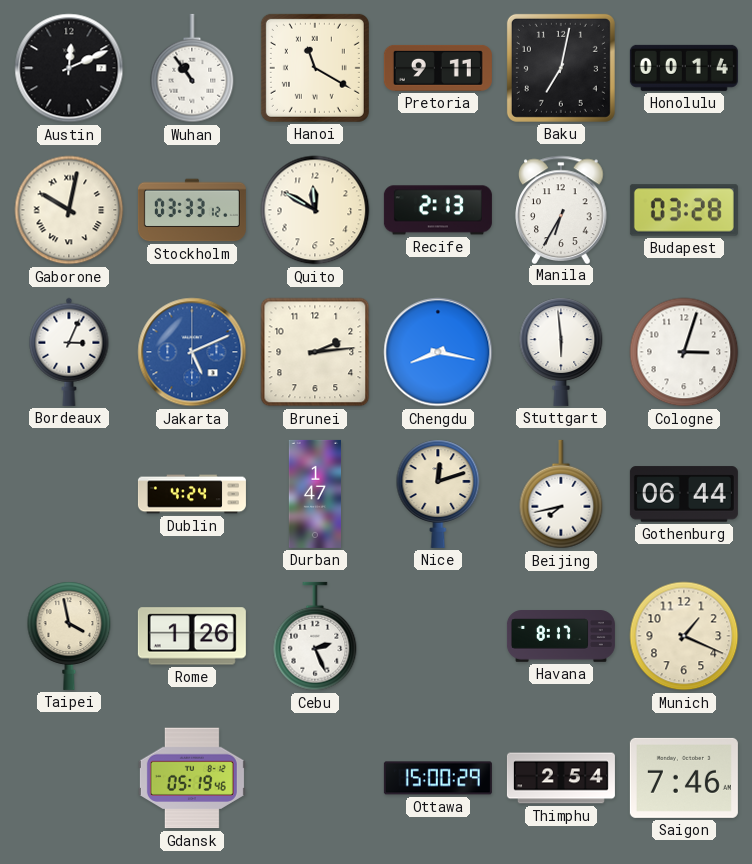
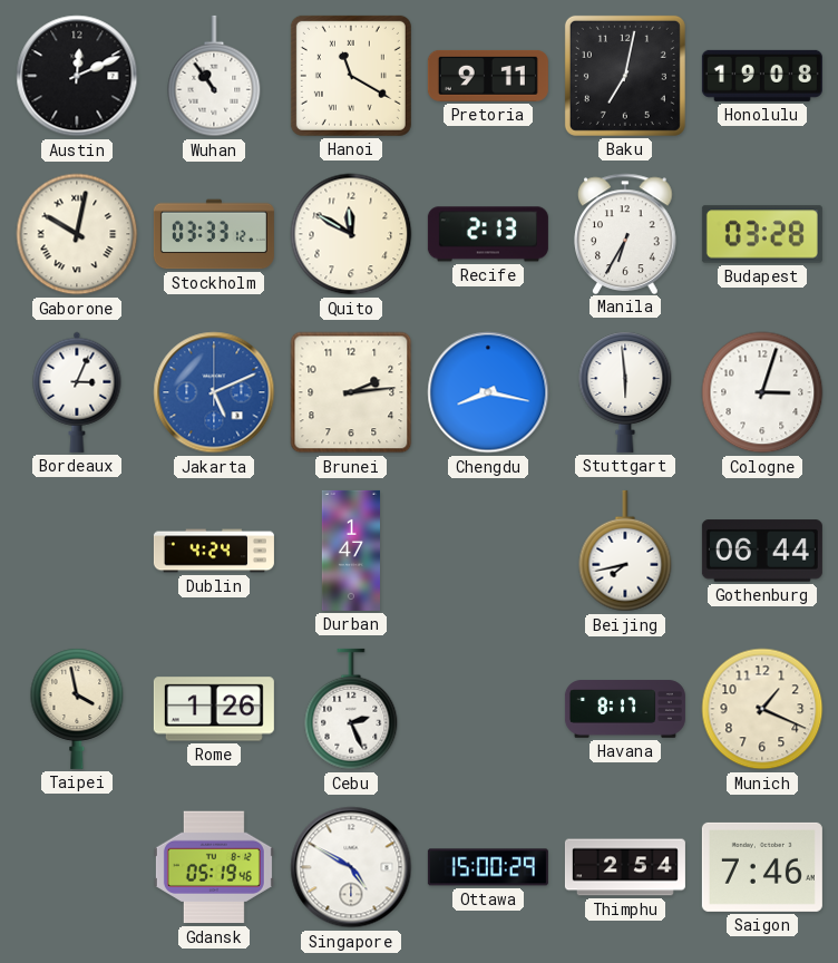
Honolulu: 00:14 -> 19:08
Nice: 12:12 -> none
Singapore: none -> 4:50
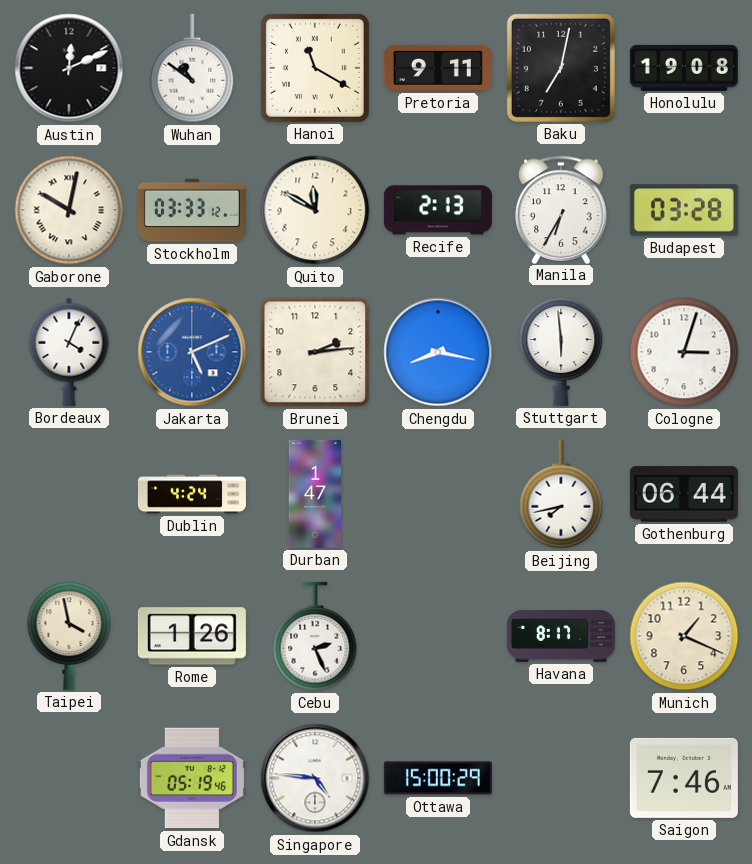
Wuhan: 10:54 -> 10:51
Bordeaux: 3:04 -> 4:04
Singapore: 4:50 -> 4:46
Thimphu: 2:54 -> none
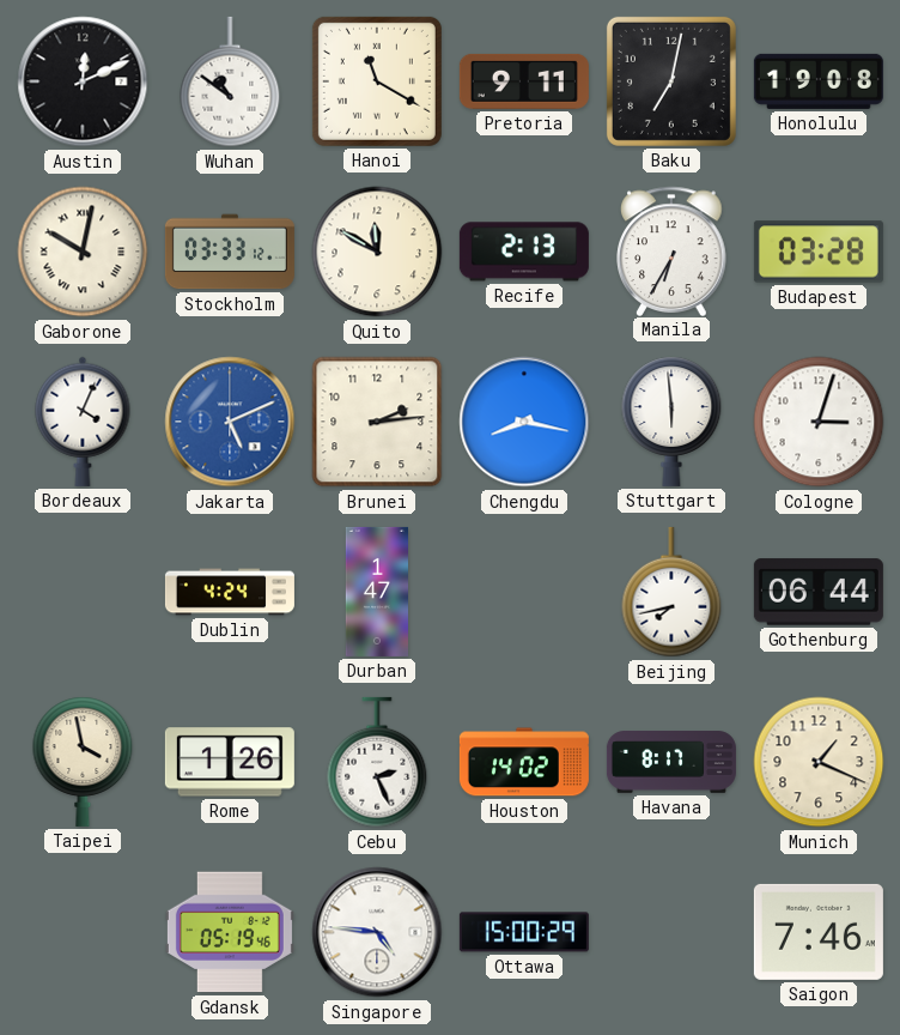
Houston: none -> 14:02
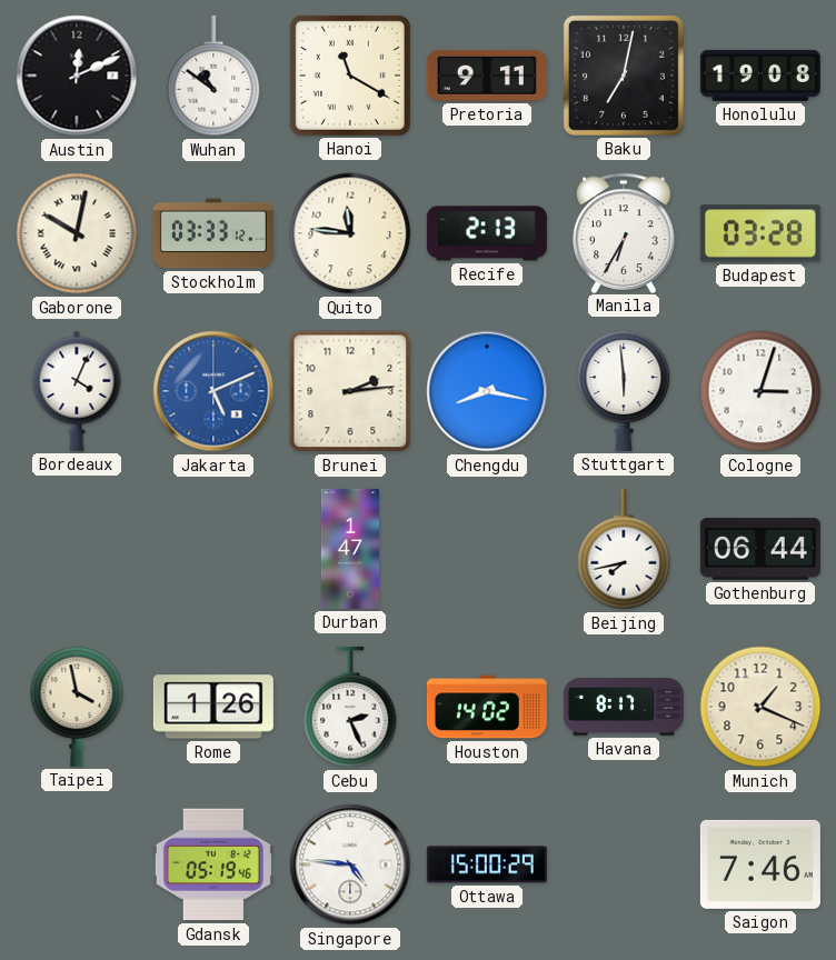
Quito: 11:50 -> 11:46
Dublin: 4:24 -> none
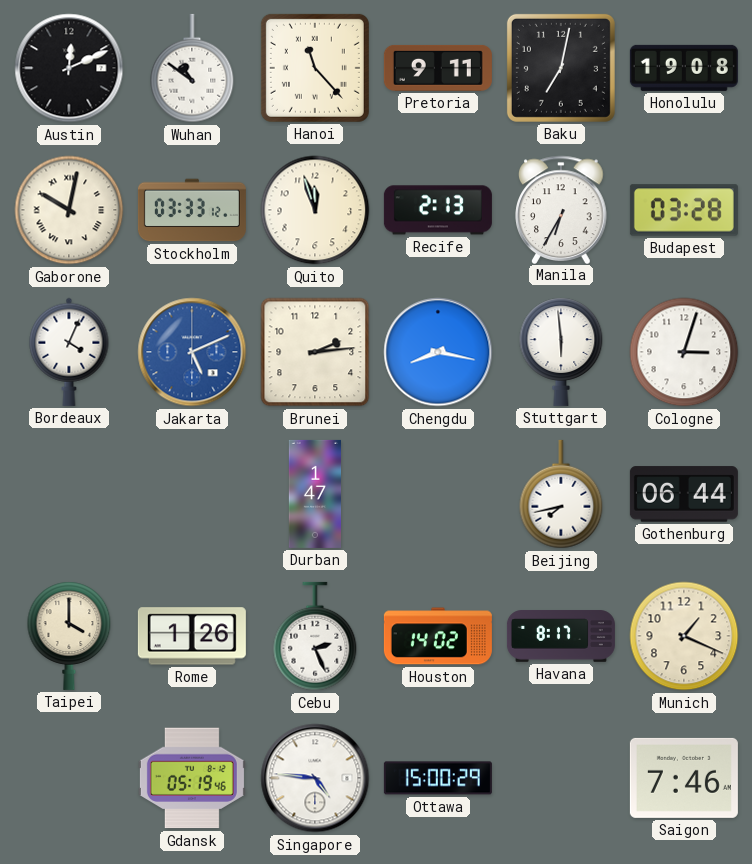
Hanoi: 11:20 -> 11:23
Quito: 11:46 -> 11:57
Taipei: 3:58 -> 4:00
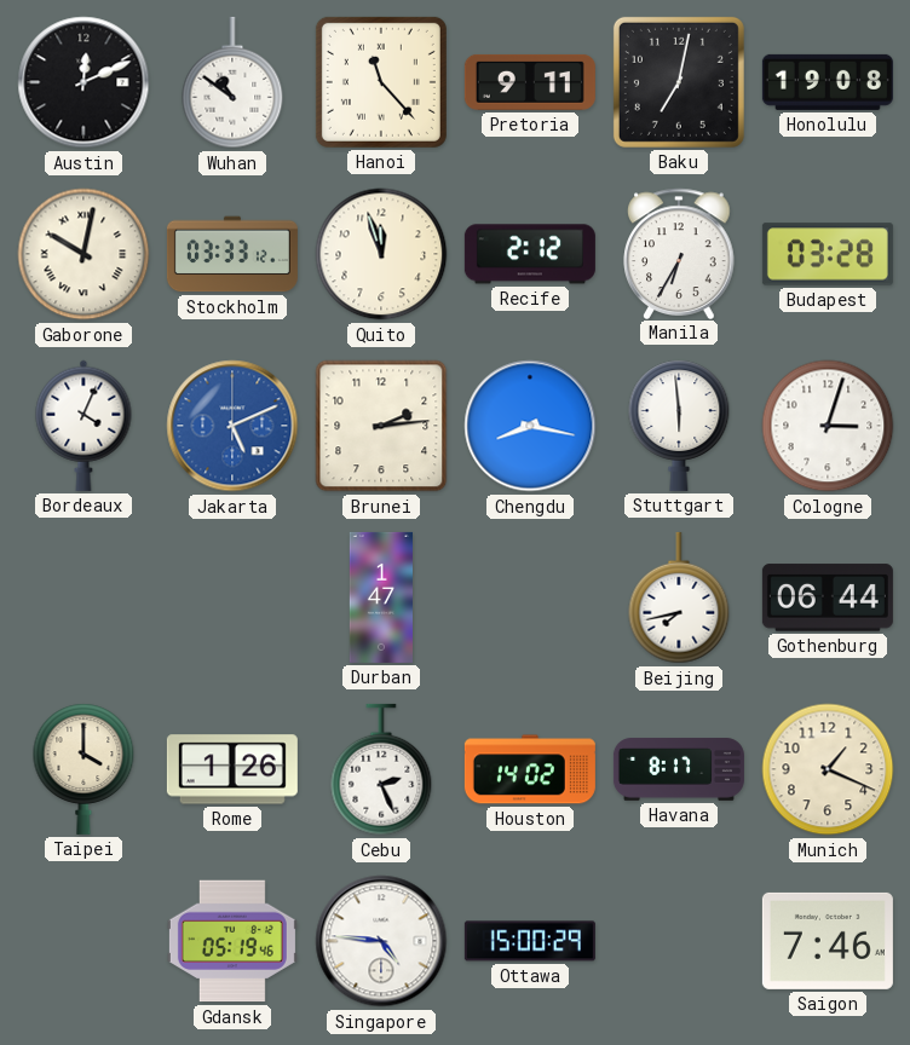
Recife: 2:13 -> 2:12
